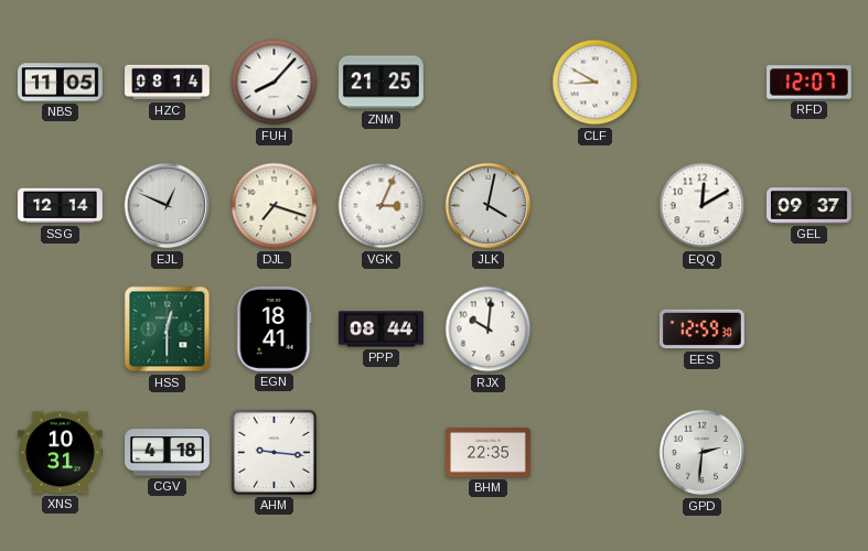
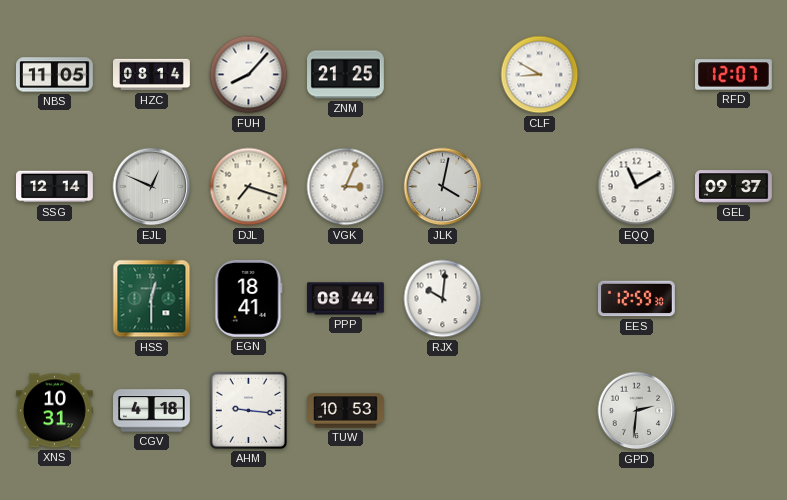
EQQ: 12:10 -> 11:10
TUW: none -> 10:53
BHM: 22:35 -> none
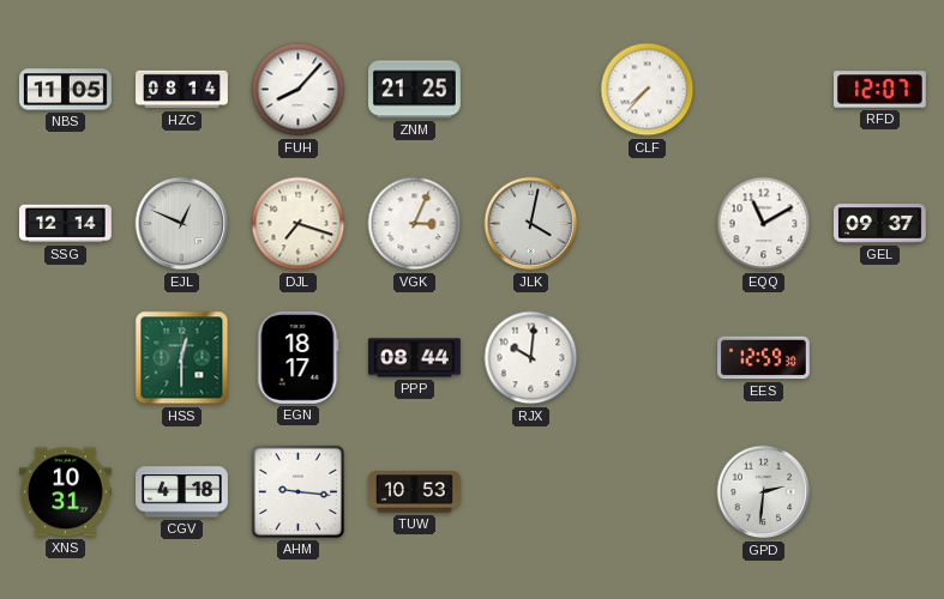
CLF: 8:50 -> 7:37
EGN: 18:41 -> 18:17
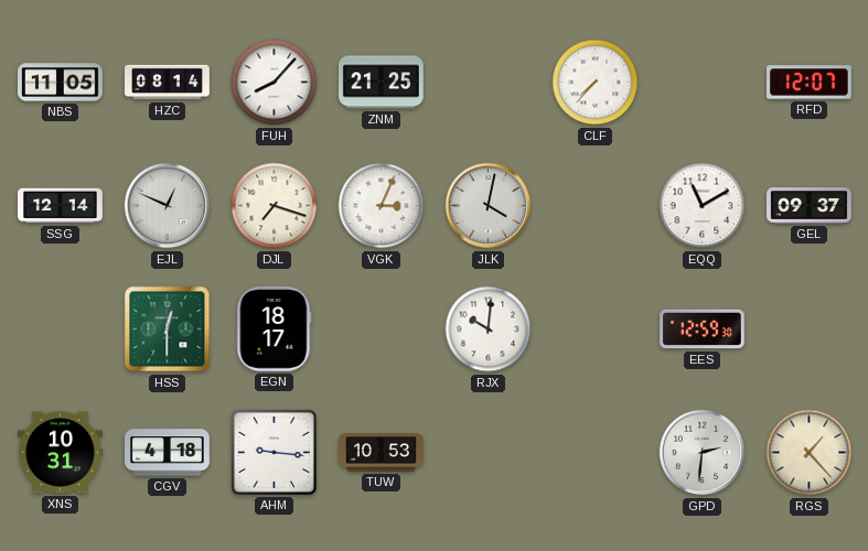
PPP: 08:44 -> none
RGS: none -> 1:23
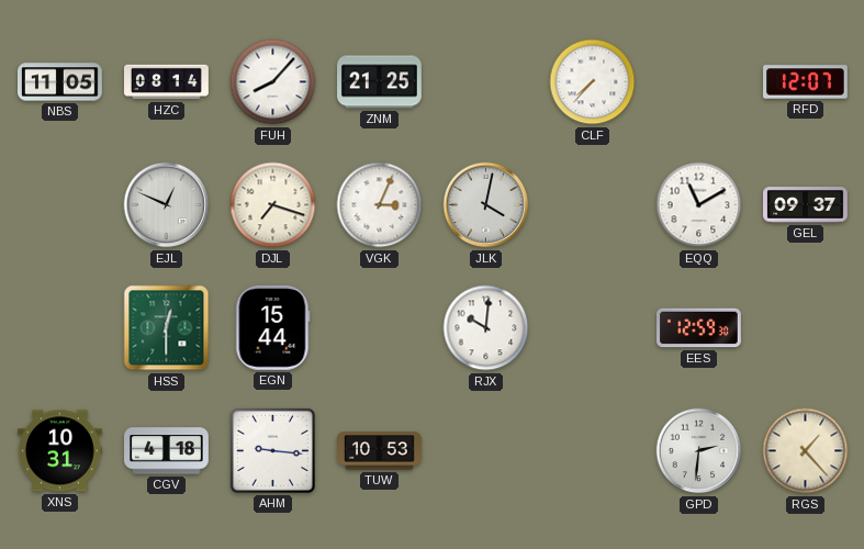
SSG: 12:14 -> none
EGN: 18:17 -> 15:44
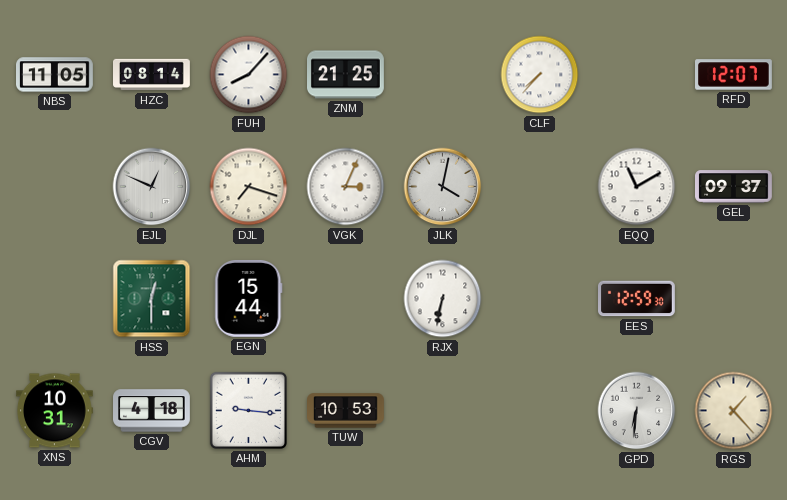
RJX: 10:01 -> 6:32
GPD: 2:31 -> 6:31
